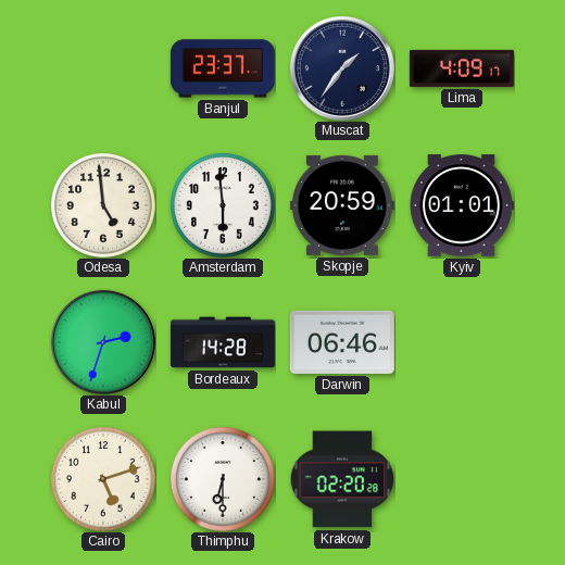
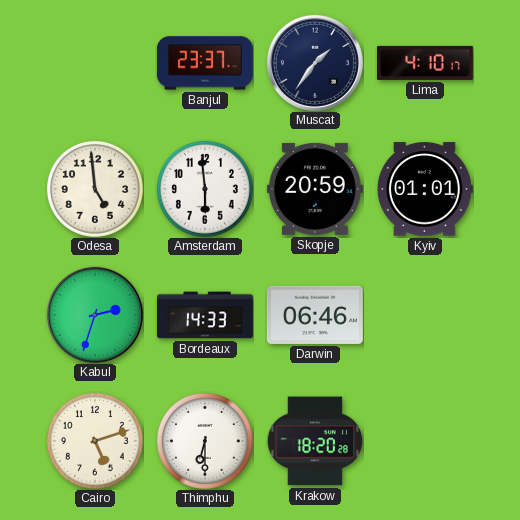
Lima: 4:09 -> 4:10
Bordeaux: 14:28 -> 14:33
Krakow: 02:20 -> 18:20
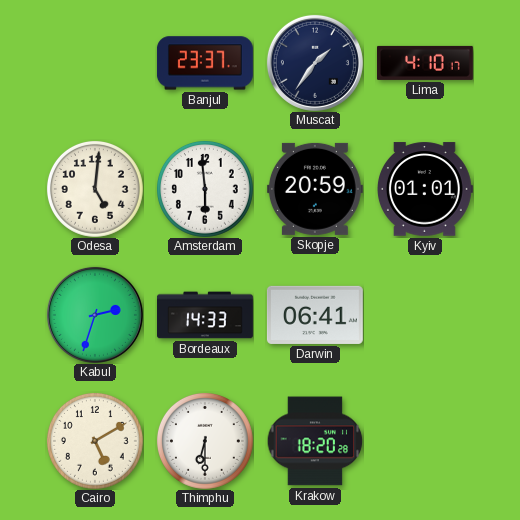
Odesa: 4:59 -> 5:01
Darwin: 06:46 -> 06:41
Cairo: 5:12 -> 5:10
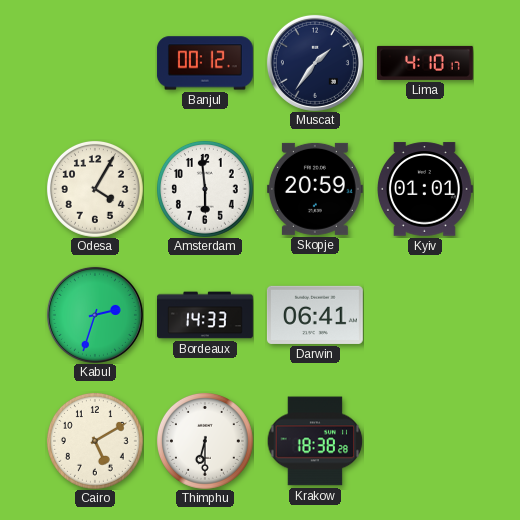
Banjul: 23:37 -> 00:12
Odesa: 5:01 -> 4:05
Krakow: 18:20 -> 18:38
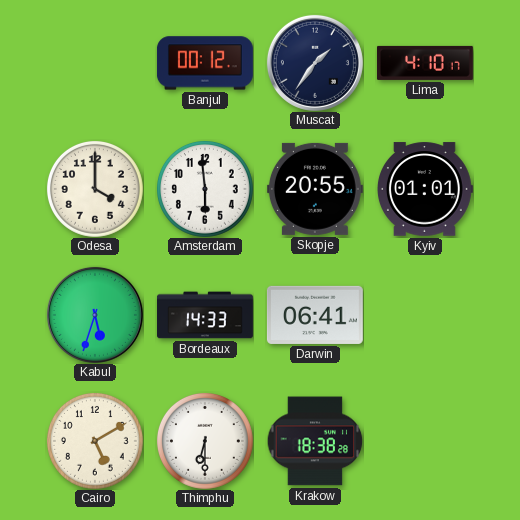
Odesa: 4:05 -> 4:00
Skopje: 20:59 -> 20:55
Kabul: 2:33 -> 5:33
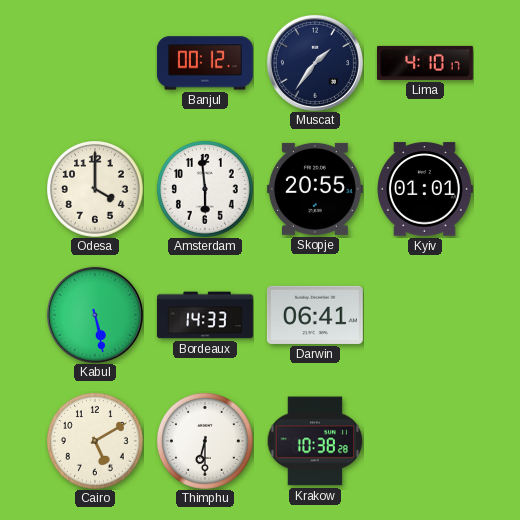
Kabul: 5:33 -> 5:28
Krakow: 18:38 -> 10:38
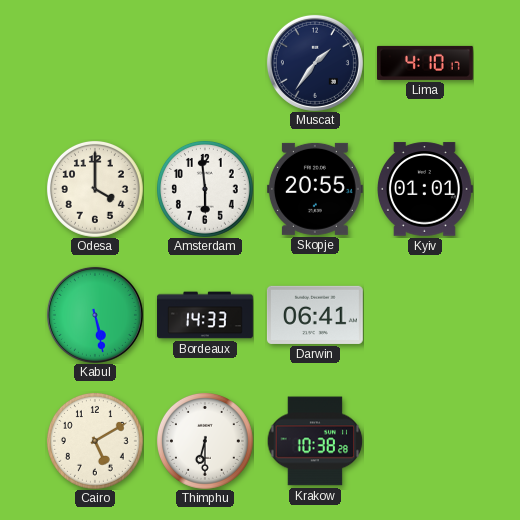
Banjul: 00:12 -> none
